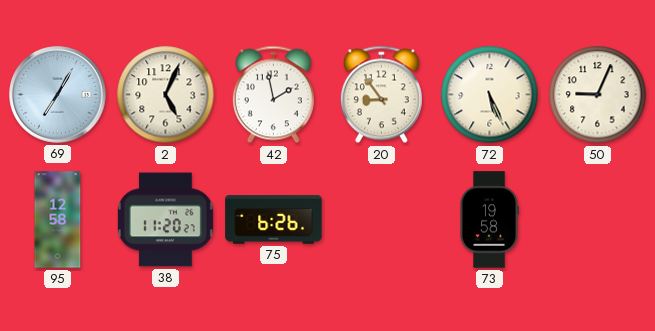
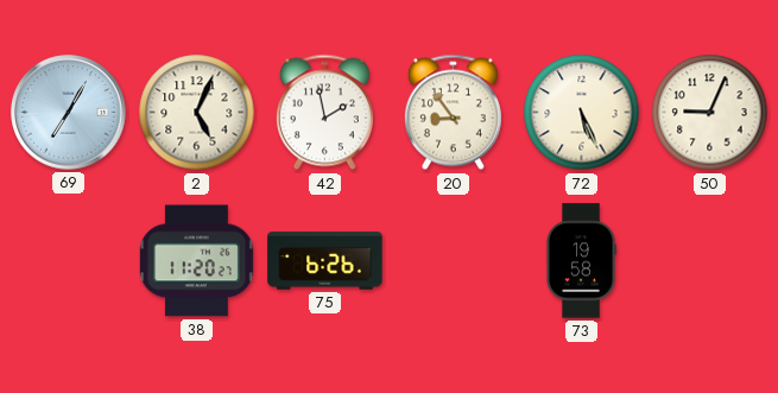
95: 12:58 -> none
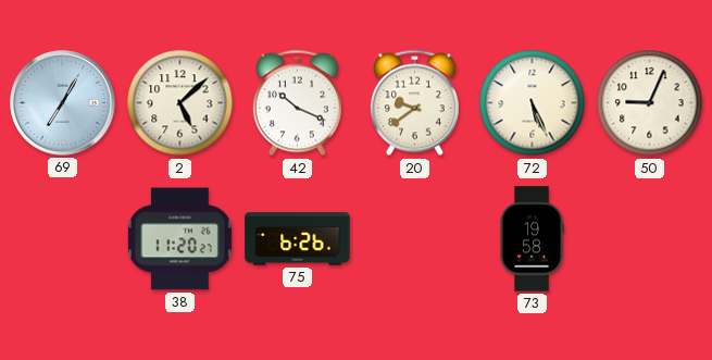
2: 5:04 -> 5:08
42: 1:58 -> 10:19
20: 8:54 -> 9:39
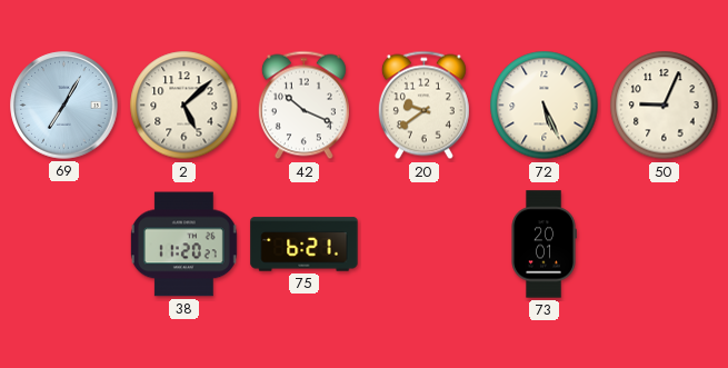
75: 6:26 -> 6:21
73: 19:58 -> 20:01
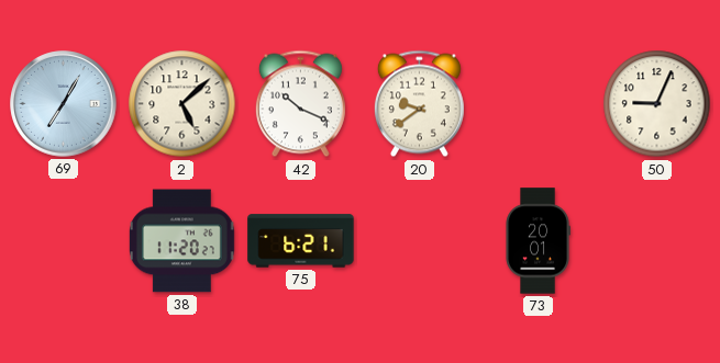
72: 5:26 -> none
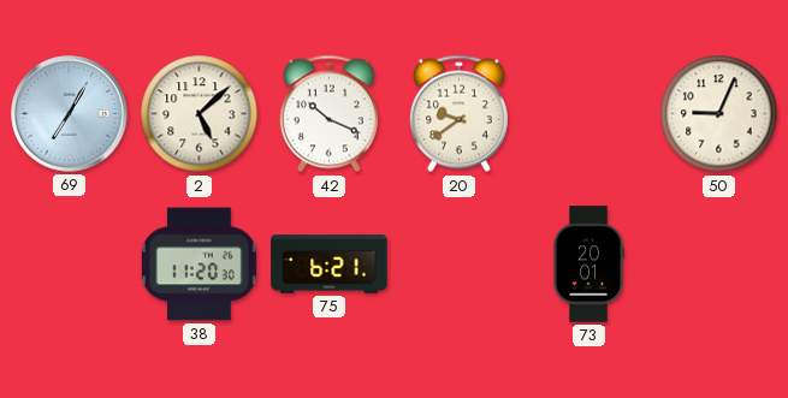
38: 11:20:27 -> 11:20:30
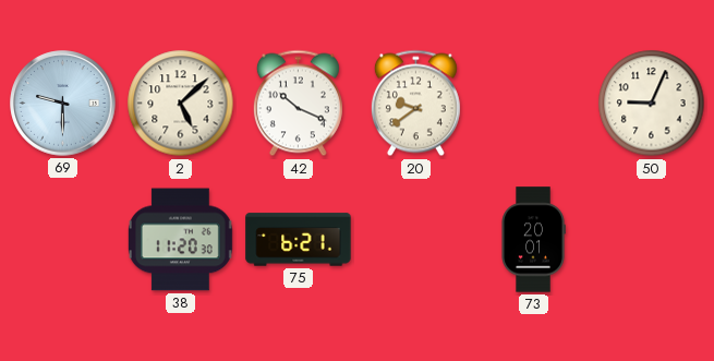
69: 7:05 -> 9:30
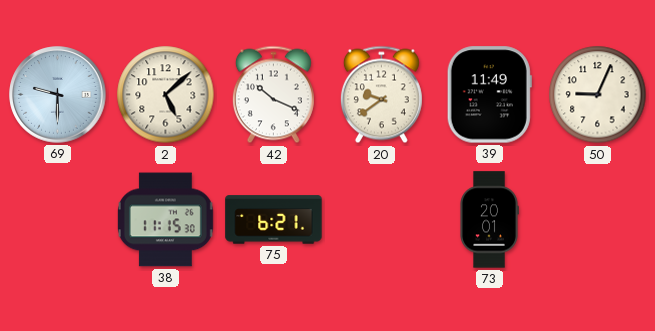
39: none -> 11:49
38: 11:20 -> 11:15
